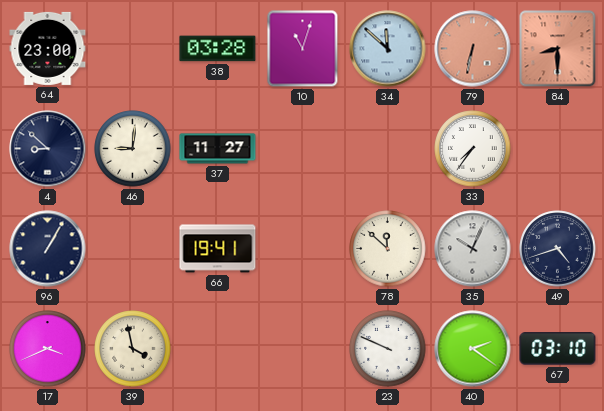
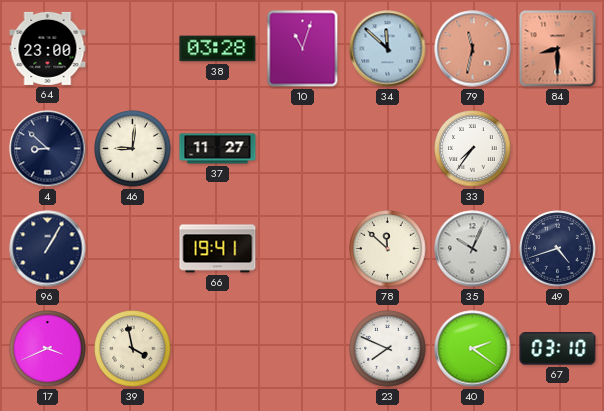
79: 6:32 -> 11:32
23: 9:49 -> 7:49
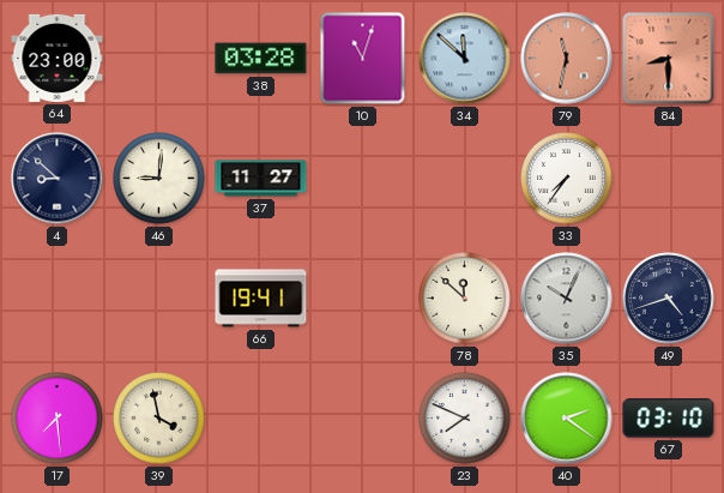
96: 1:05 -> none
17: 3:41 -> 7:29
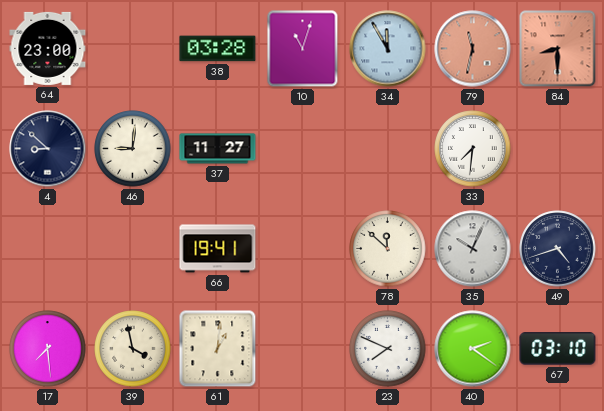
34: 11:52 -> 11:55
33: 7:36 -> 7:31
61: none -> 1:01
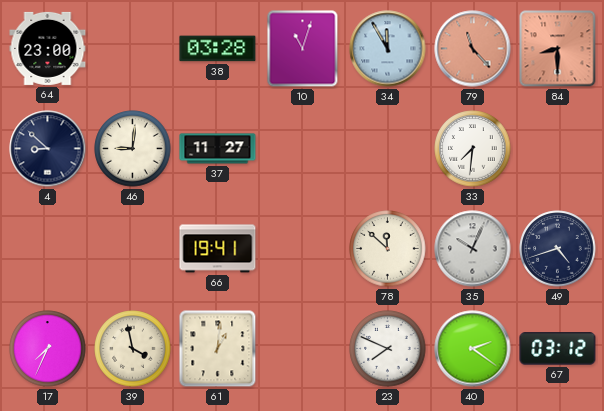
79: 11:32 -> 11:23
17: 7:29 -> 7:34
67: 03:10 -> 03:12
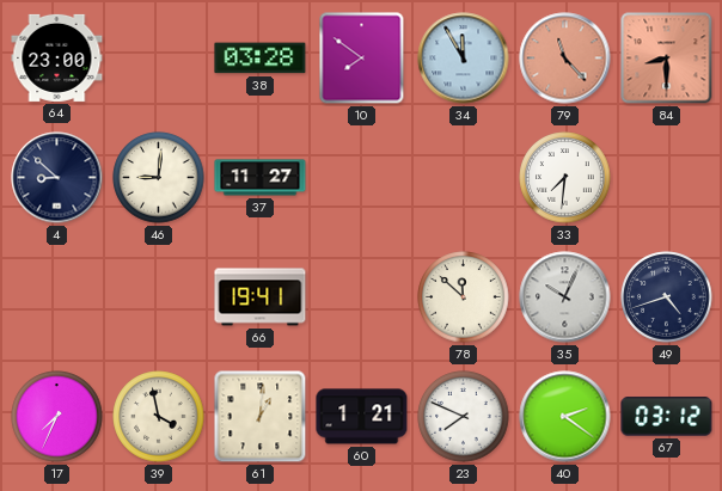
10: 11:03 -> 7:51
60: none -> 1:21
